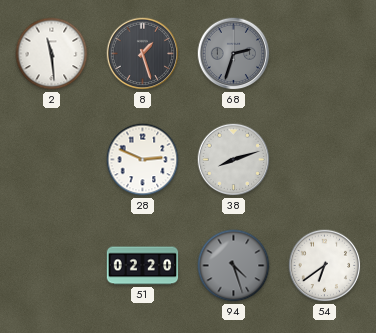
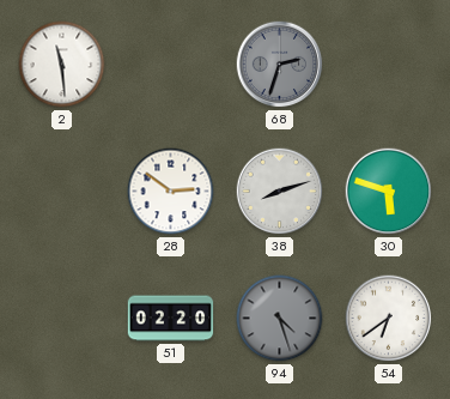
8: 1:27 -> none
28: 2:49 -> 2:51
30: none -> 5:48
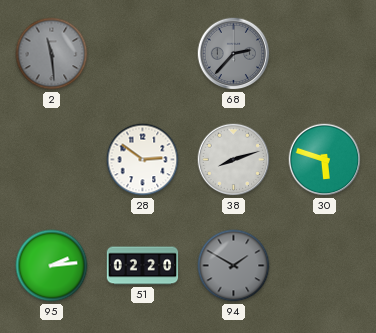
2 dial: white -> grey
68: 2:33 -> 2:37
95: none -> 2:14
94: 4:27 -> 1:50
54: 6:39 -> none
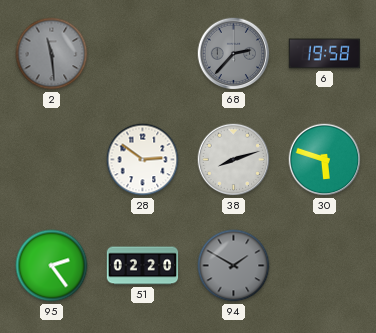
6: none -> 19:58
95: 2:14 -> 2:24
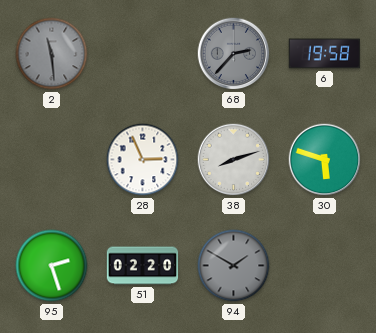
28: 2:51 -> 2:56
95: 2:24 -> 2:27
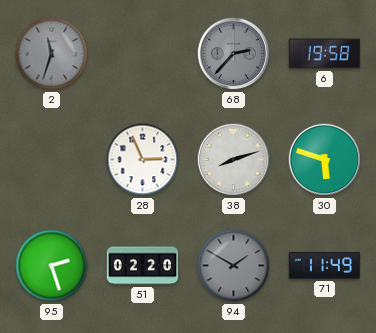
2: 11:29 -> 11:33
71: none -> 11:49
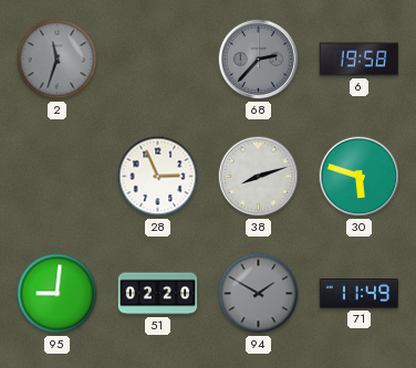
95: 2:27 -> 9:01
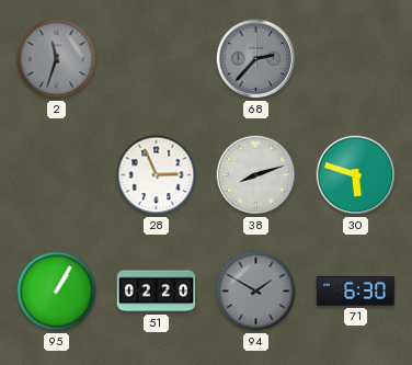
6: 19:58 -> none
95: 9:01 -> 1:05
71: 11:49 -> 6:30
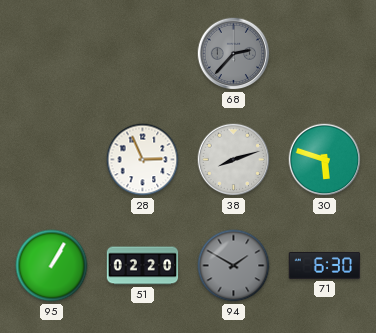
2: 11:33 -> none
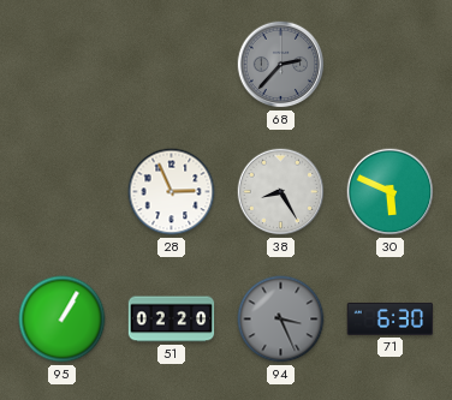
38: 8:12 -> 8:25
30: 5:48 -> 5:49
94: 1:50 -> 3:26
